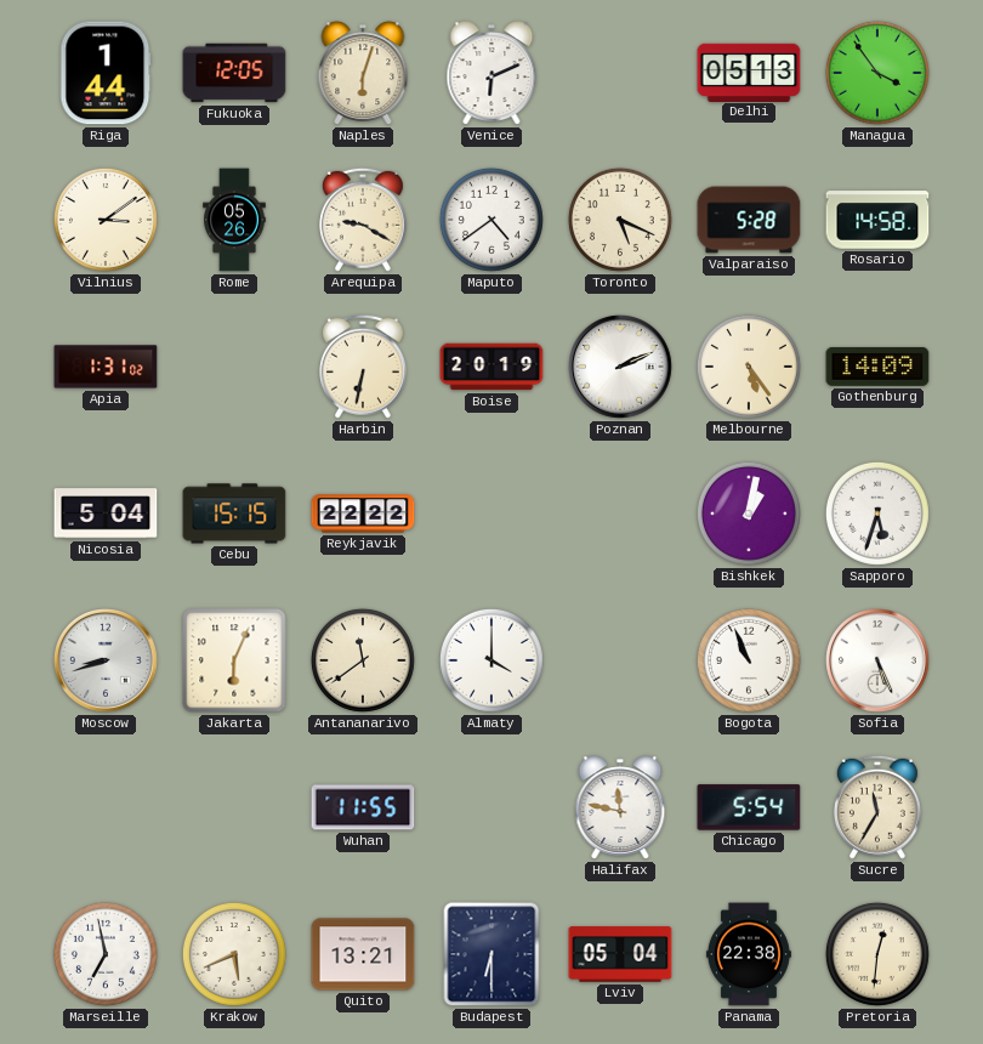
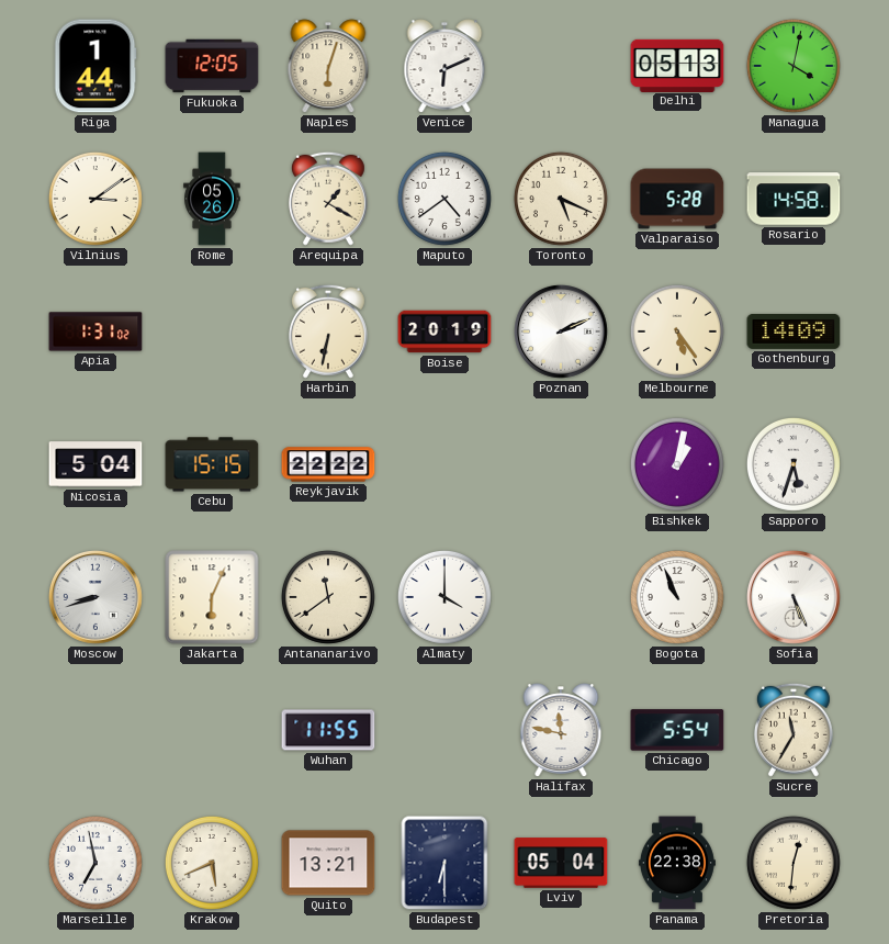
Managua: 3:54 -> 4:02
Arequipa: 9:20 -> 1:20
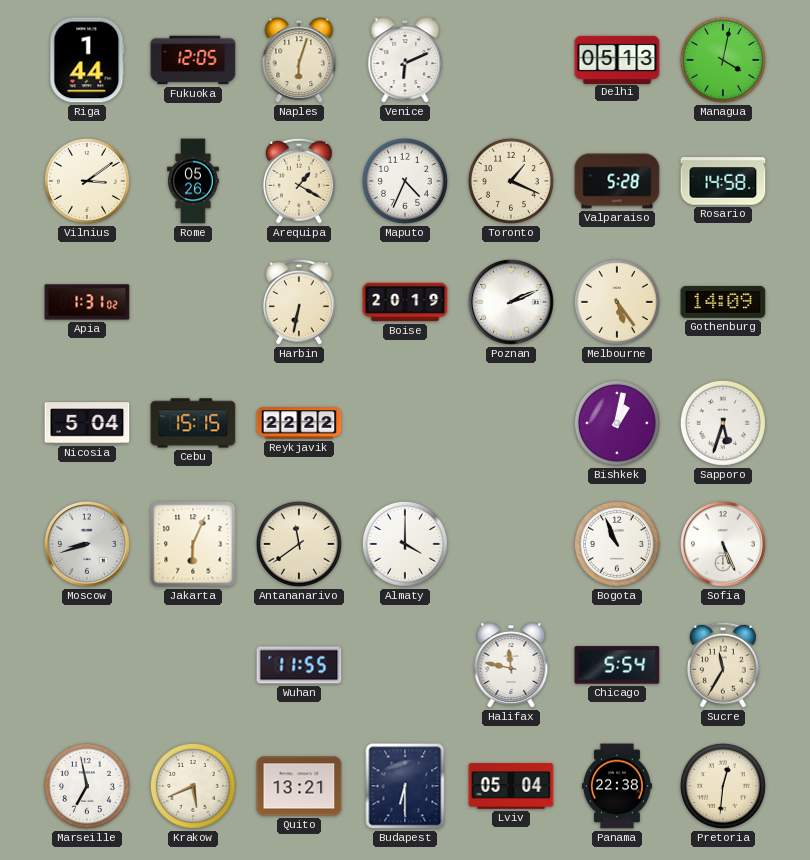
Maputo: 4:39 -> 4:34
Toronto: 5:19 -> 1:19
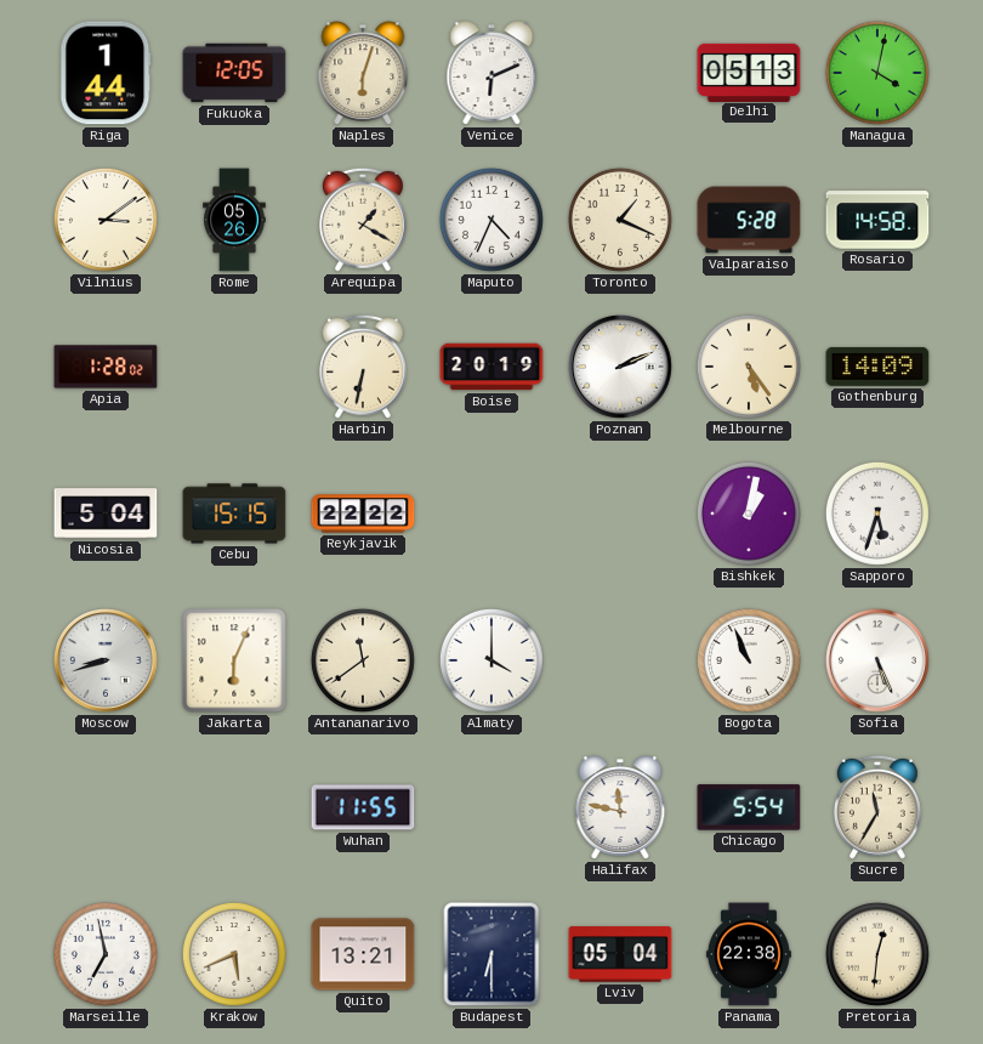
Apia: 1:31 -> 1:28
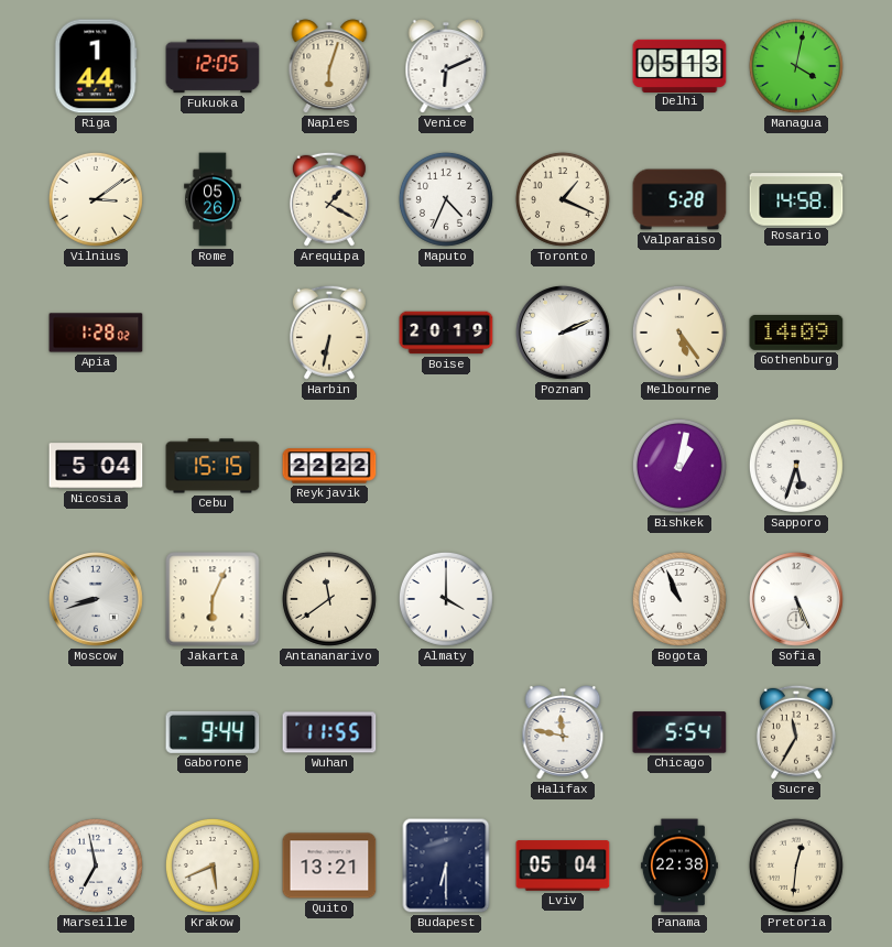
Gaborone: none -> 9:44
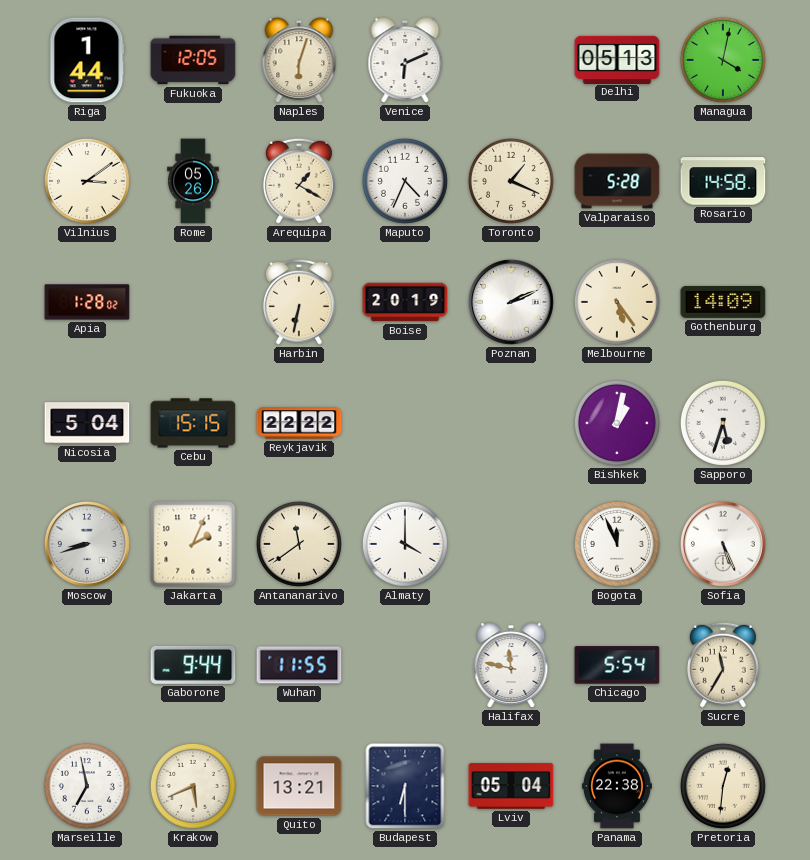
Jakarta: 6:04 -> 2:04
Bogota: 10:56 -> 11:56
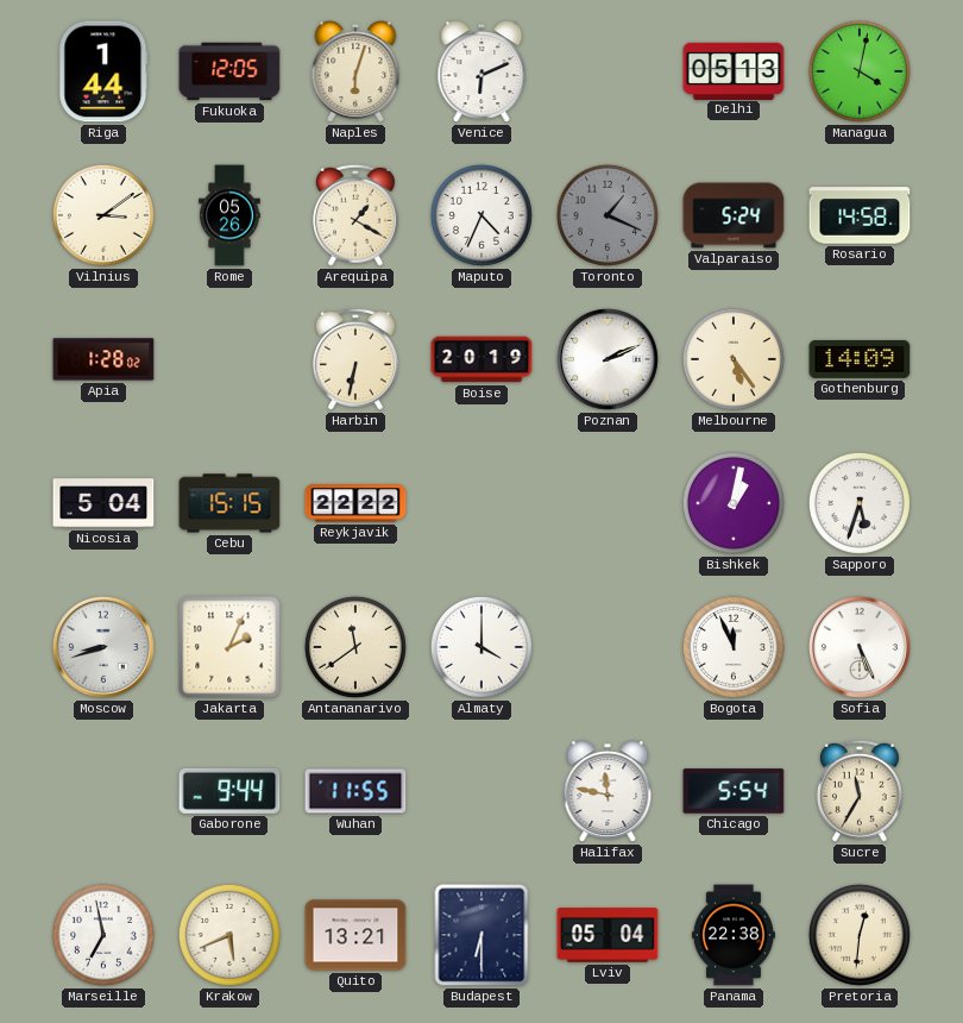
Toronto dial: cream -> grey
Valparaiso: 5:28 -> 5:24
